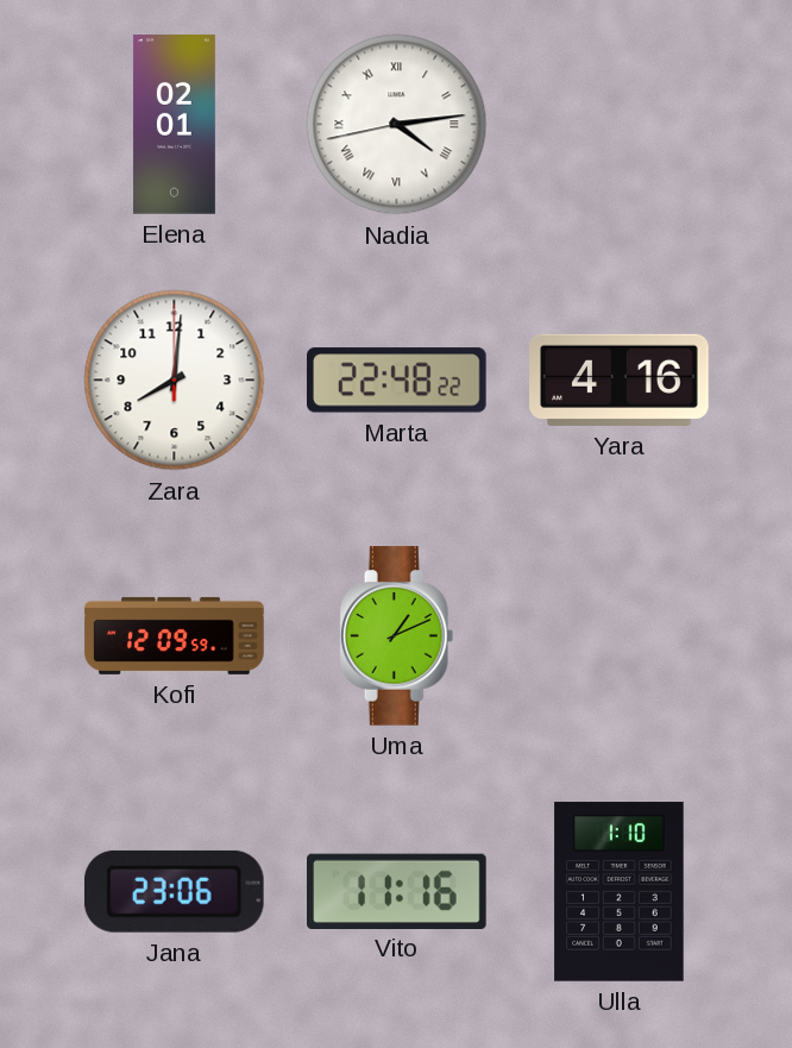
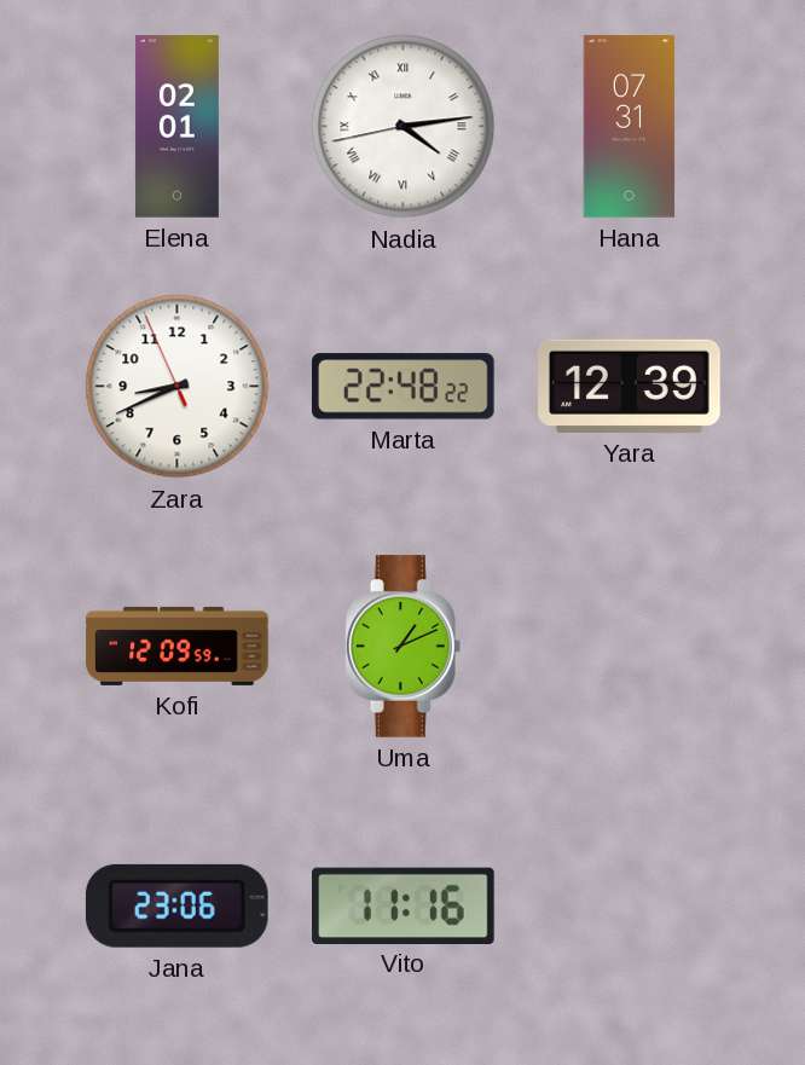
Hana: none -> 07:31
Zara: 8:01 -> 8:40
Yara: 4:16 -> 12:39
Ulla: 1:10 -> none
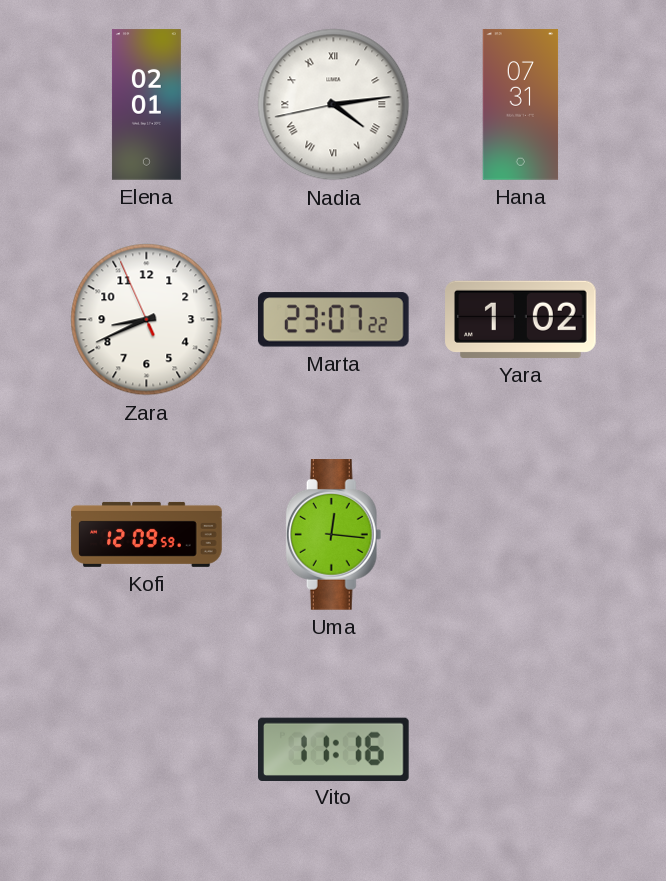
Marta: 22:48 -> 23:07
Yara: 12:39 -> 1:02
Uma: 1:11 -> 12:16
Jana: 23:06 -> none
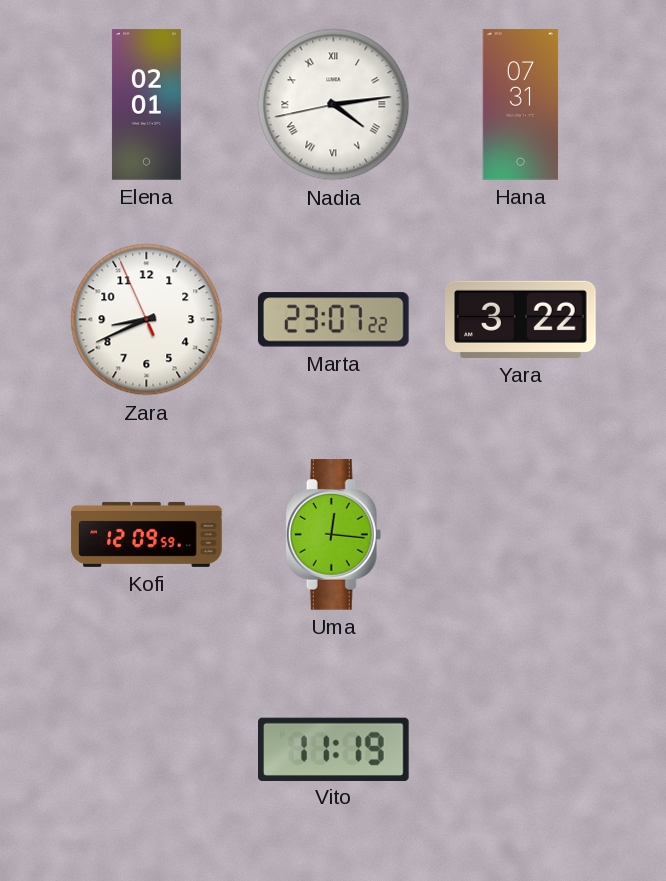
Yara: 1:02 -> 3:22
Vito: 11:16 -> 11:19
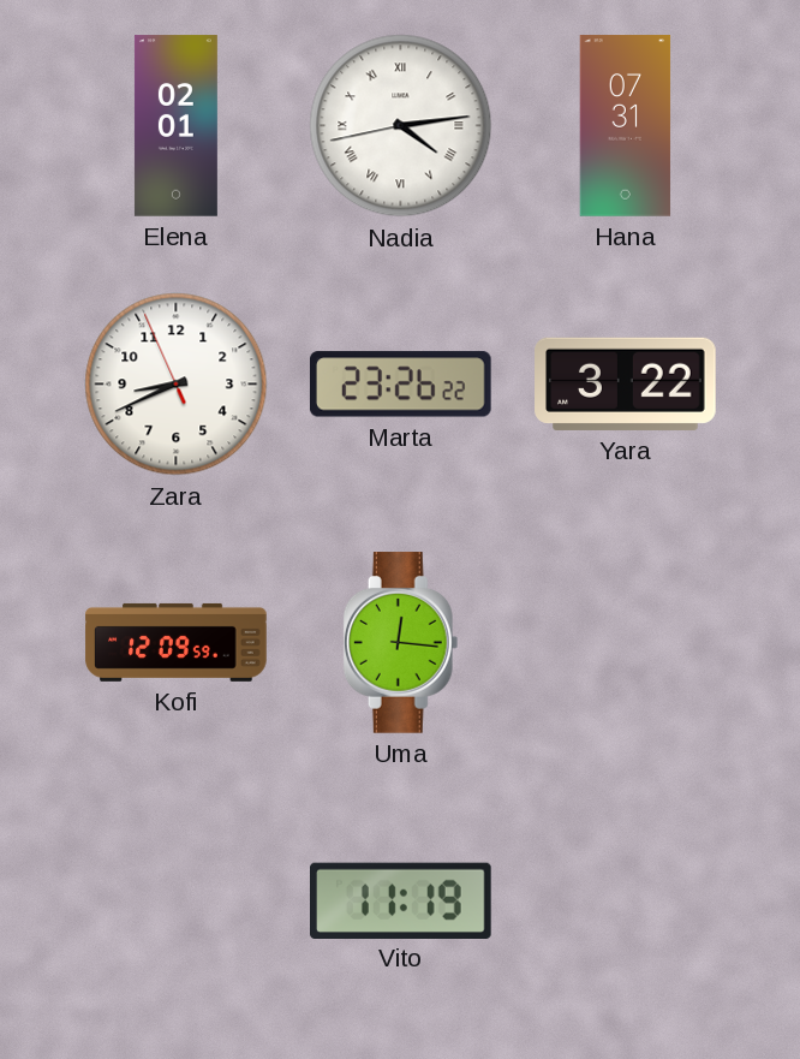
Marta: 23:07 -> 23:26
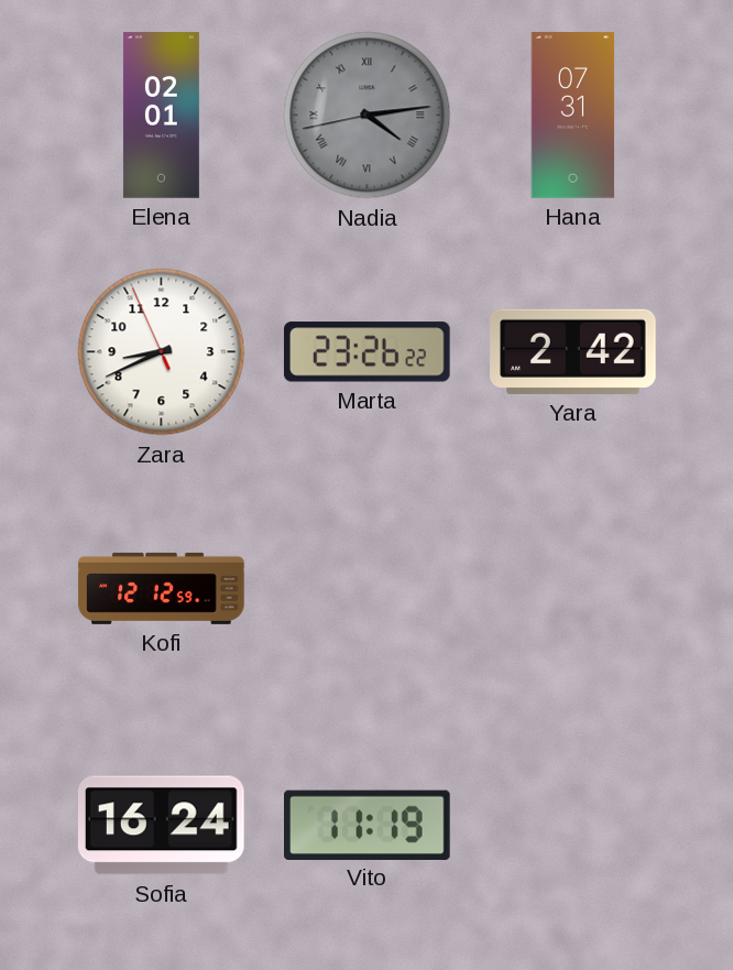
Nadia dial: white -> grey
Yara: 3:22 -> 2:42
Kofi: 12:09 -> 12:12
Uma: 12:16 -> none
Sofia: none -> 16:24
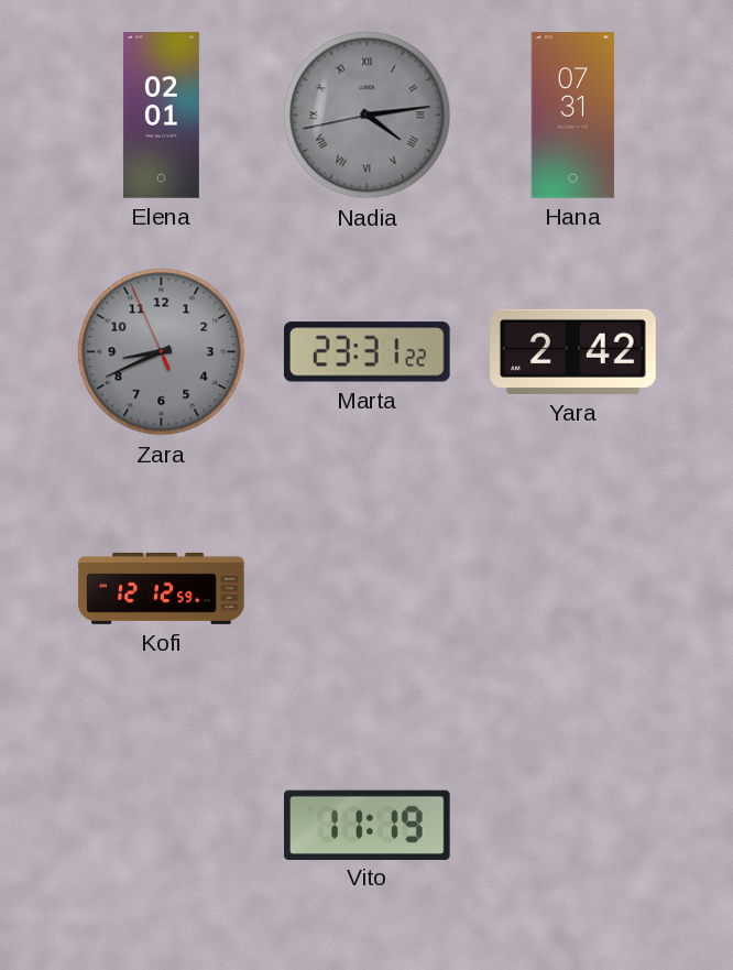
Zara dial: white -> grey
Marta: 23:26 -> 23:31
Sofia: 16:24 -> none
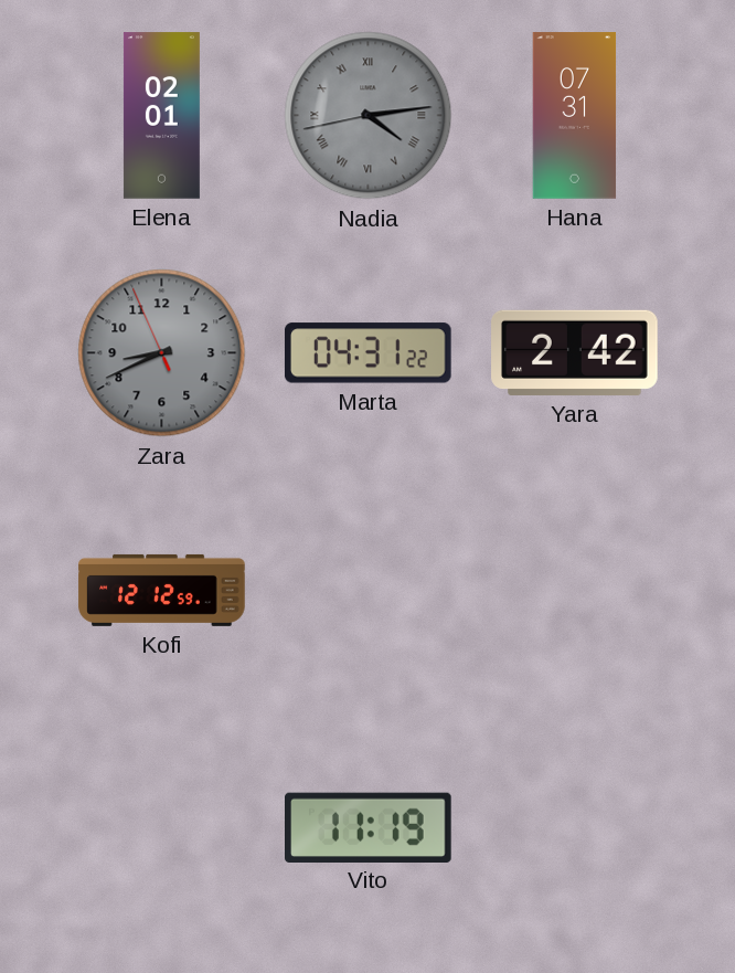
Marta: 23:31 -> 04:31
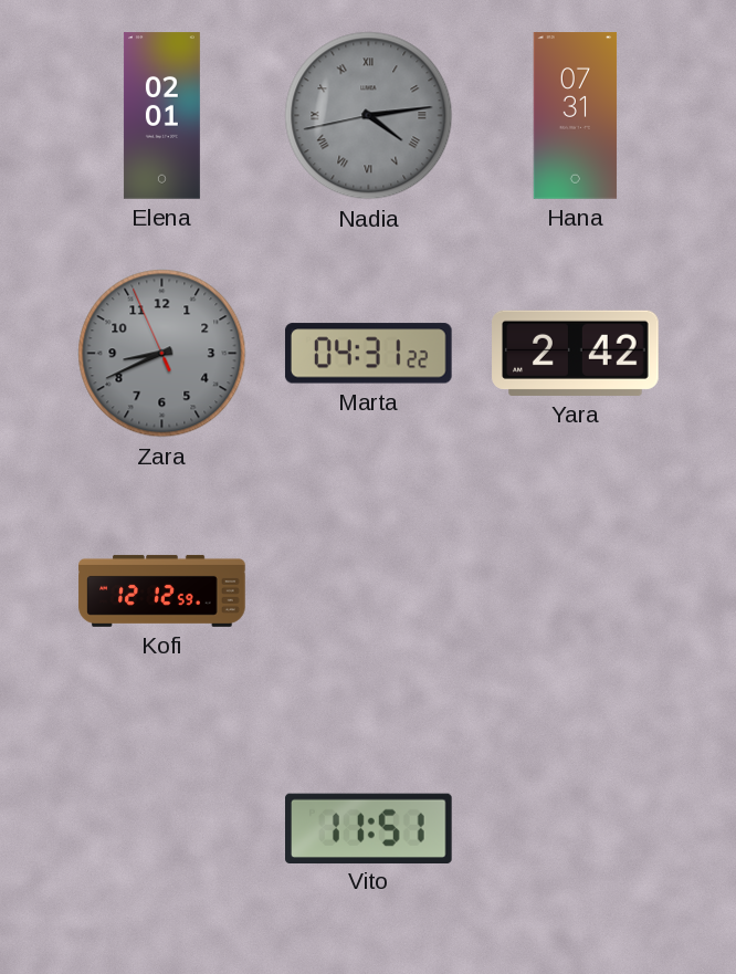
Vito: 11:19 -> 11:51
